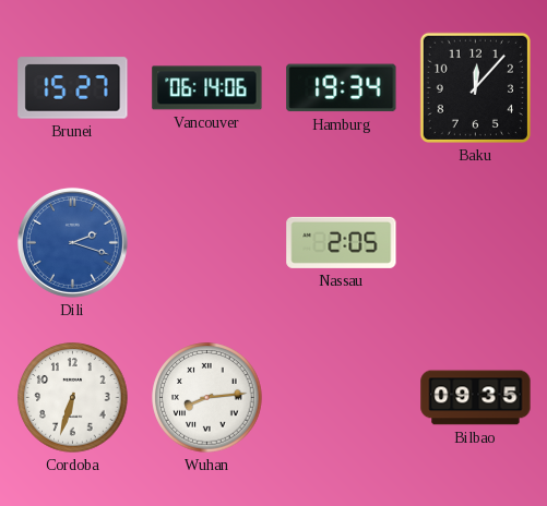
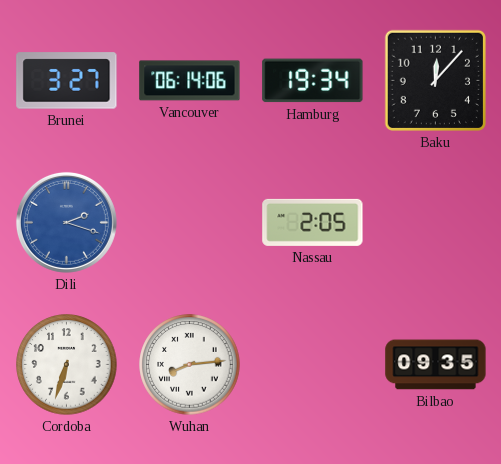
Brunei: 15:27 -> 3:27
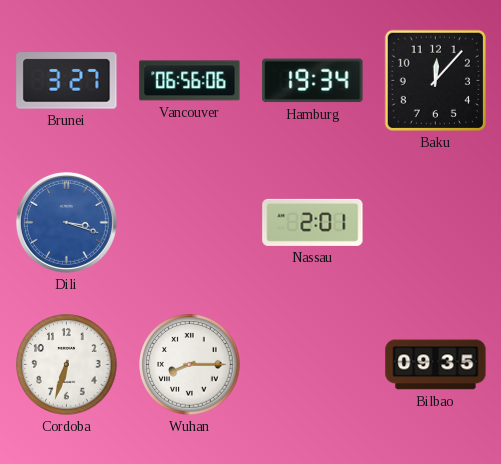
Vancouver: 06:14 -> 06:56
Dili: 2:18 -> 3:18
Nassau: 2:05 -> 2:01
Wuhan: 8:14 -> 8:15
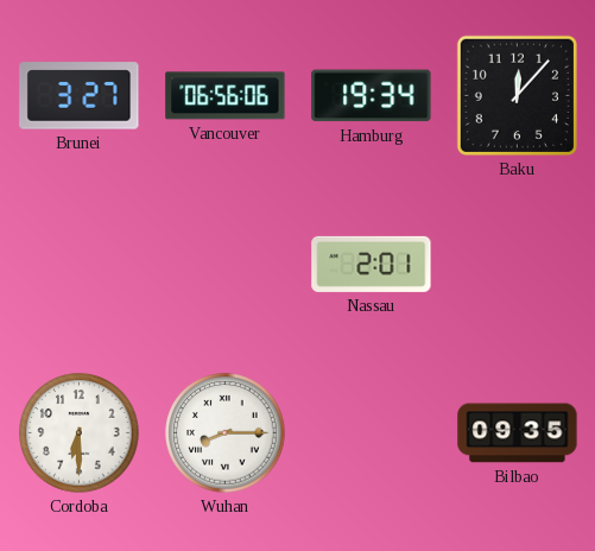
Dili: 3:18 -> none
Cordoba: 6:33 -> 6:30
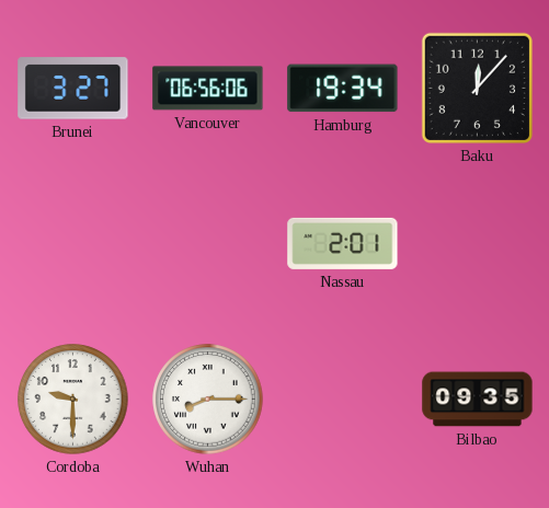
Cordoba: 6:30 -> 9:30
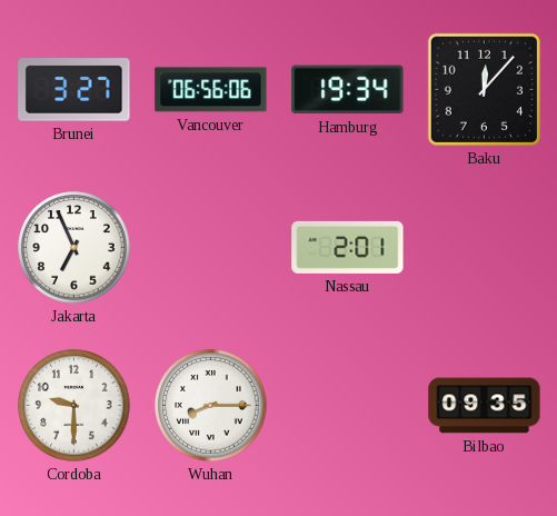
Jakarta: none -> 6:56
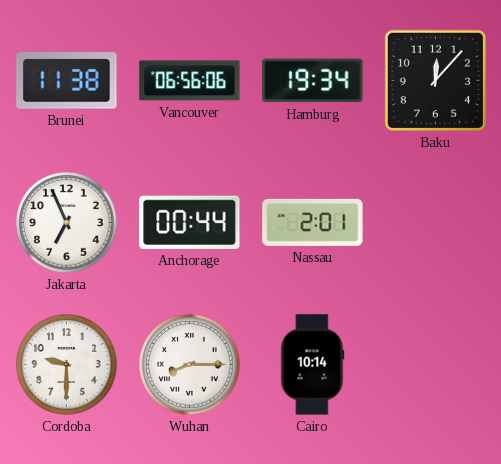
Brunei: 3:27 -> 11:38
Anchorage: none -> 00:44
Cairo: none -> 10:14
Bilbao: 09:35 -> none
